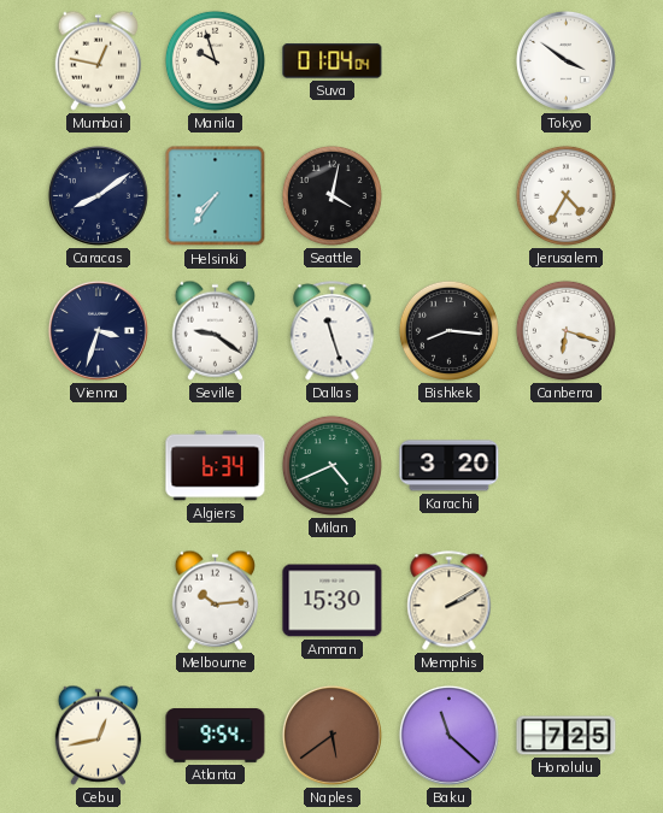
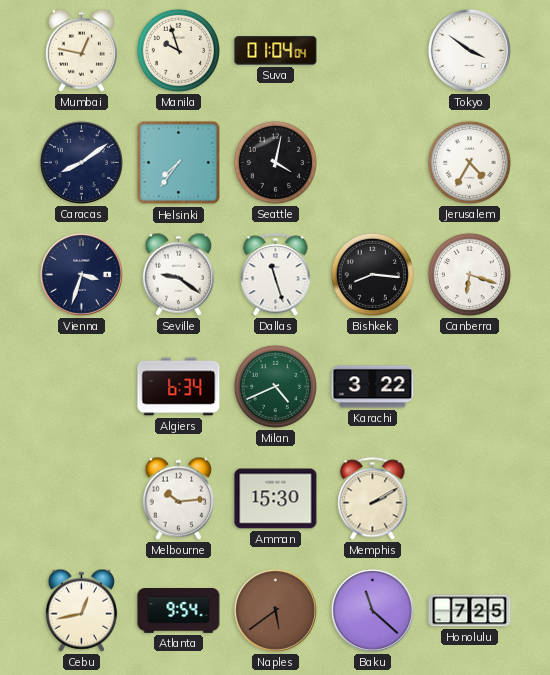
Karachi: 3:20 -> 3:22
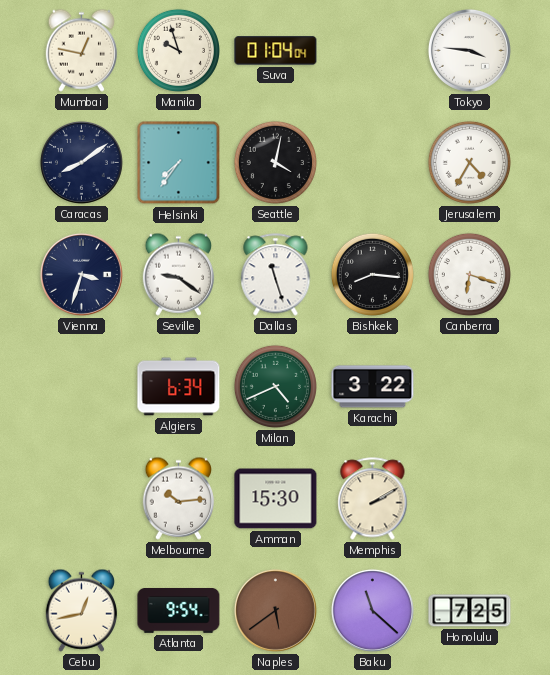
Tokyo: 3:51 -> 3:46
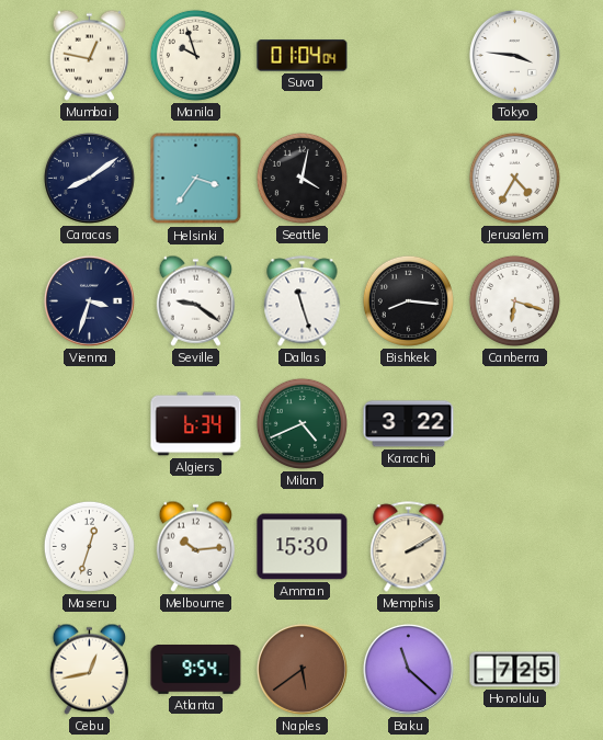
Helsinki: 7:36 -> 3:36
Maseru: none -> 12:33
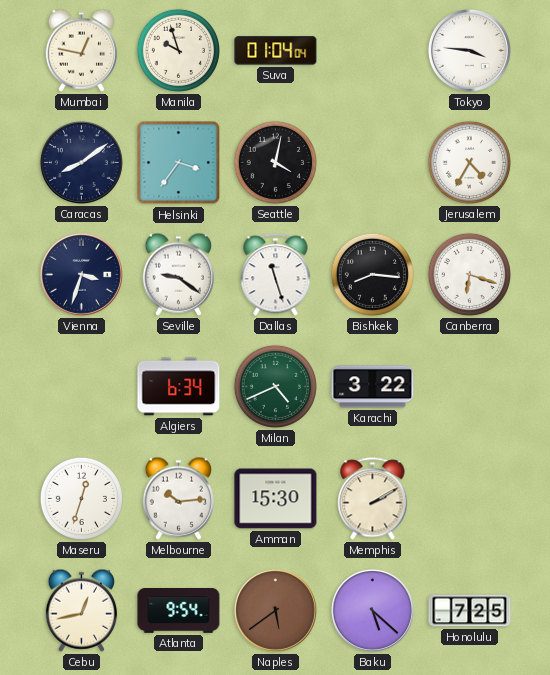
Baku: 11:22 -> 5:22
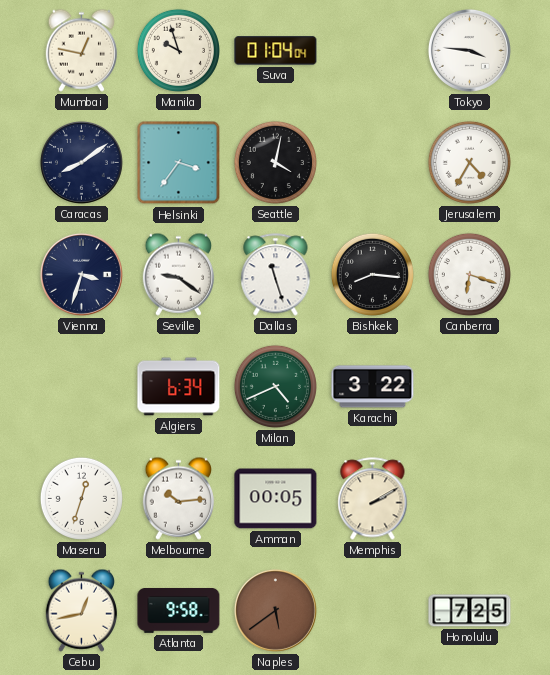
Amman: 15:30 -> 00:05
Atlanta: 9:54 -> 9:58
Baku: 5:22 -> none
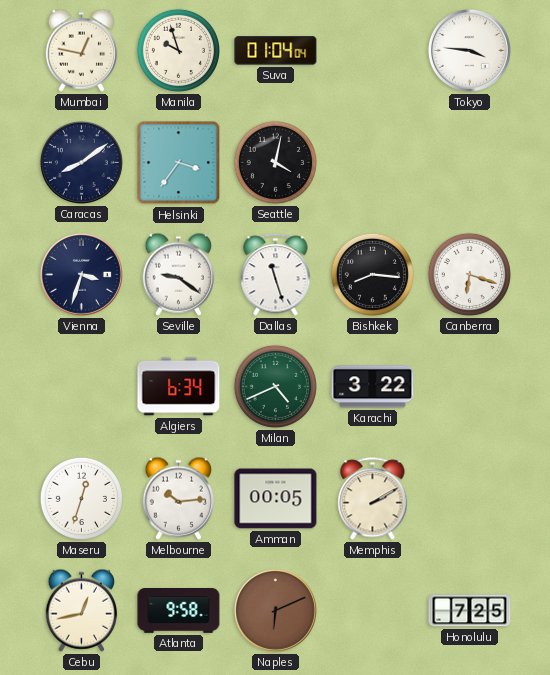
Jerusalem: 4:35 -> none
Naples: 5:39 -> 6:11
